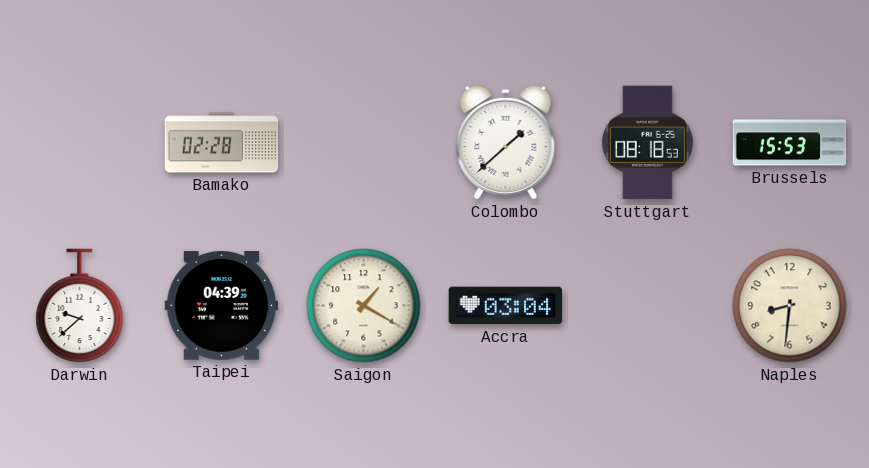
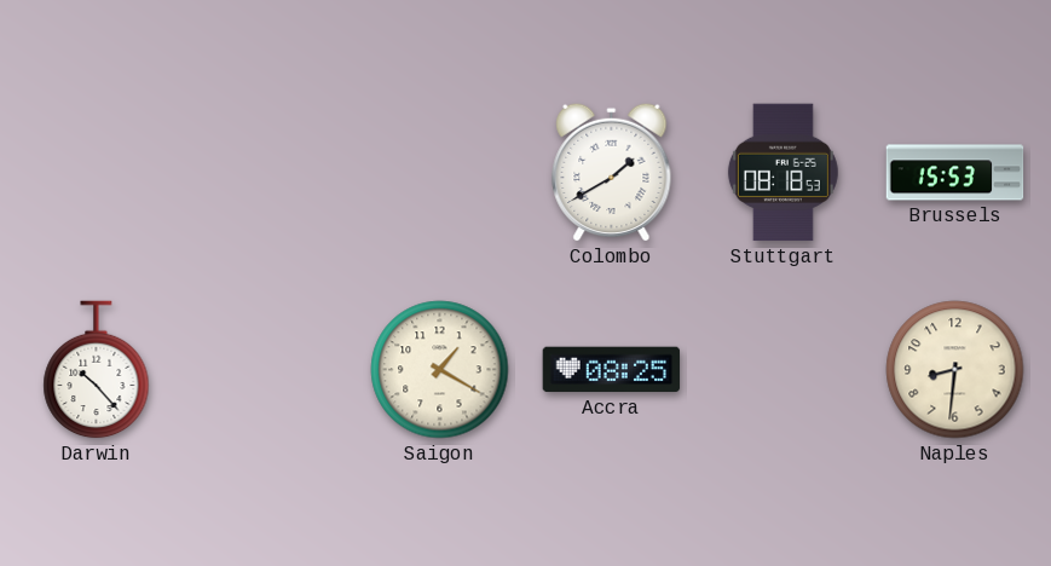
Bamako: 02:28 -> none
Colombo: 1:38 -> 1:40
Darwin: 9:38 -> 10:23
Taipei: 04:39 -> none
Accra: 03:04 -> 08:25
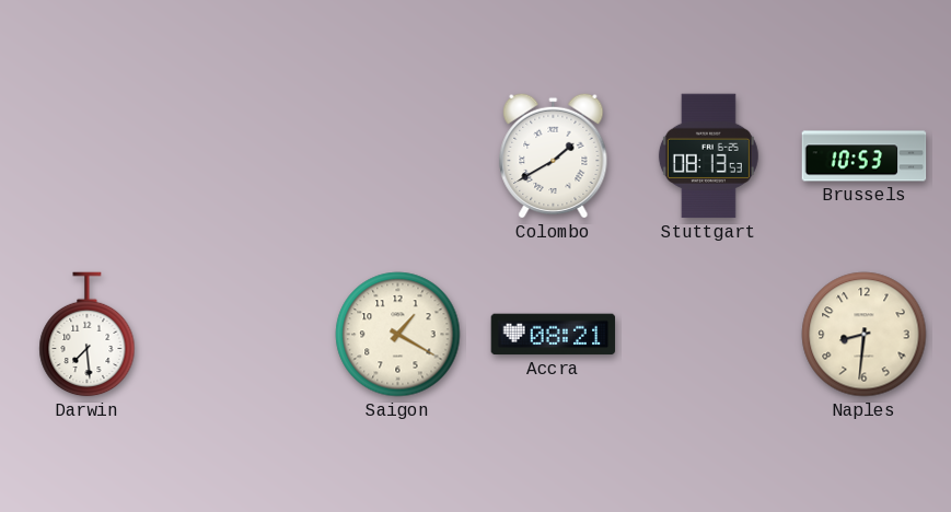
Stuttgart: 08:18 -> 08:13
Brussels: 15:53 -> 10:53
Darwin: 10:23 -> 7:29
Accra: 08:25 -> 08:21
